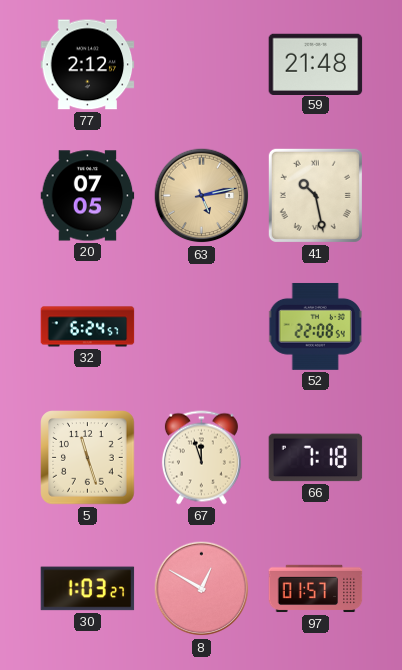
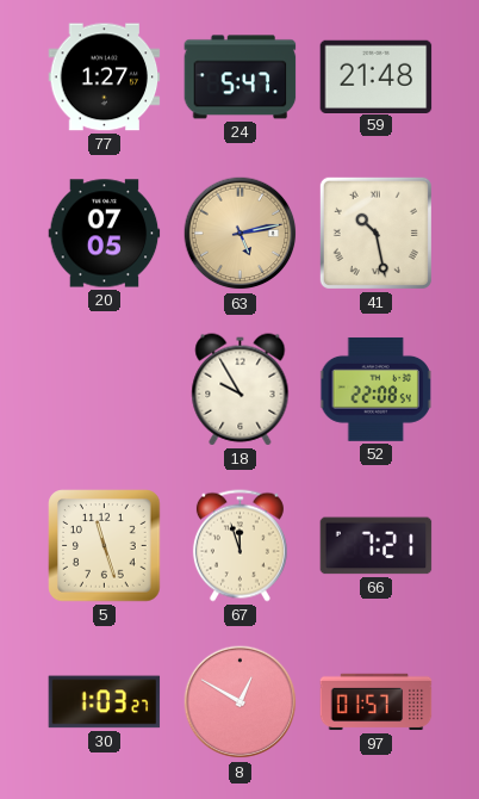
77: 2:12 -> 1:27
24: none -> 5:47
32: 6:24 -> none
18: none -> 9:55
66: 7:18 -> 7:21
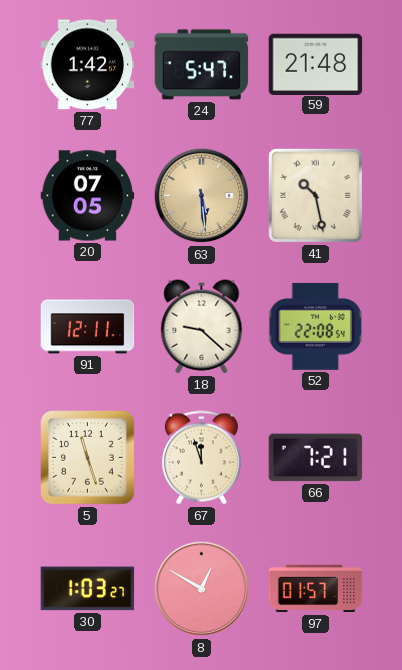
77: 1:27 -> 1:42
63: 5:13 -> 5:29
91: none -> 12:11
18: 9:55 -> 9:22
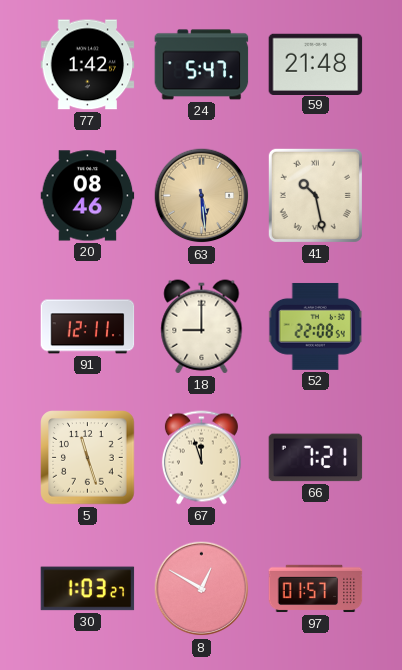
20: 07:05 -> 08:46
18: 9:22 -> 9:00
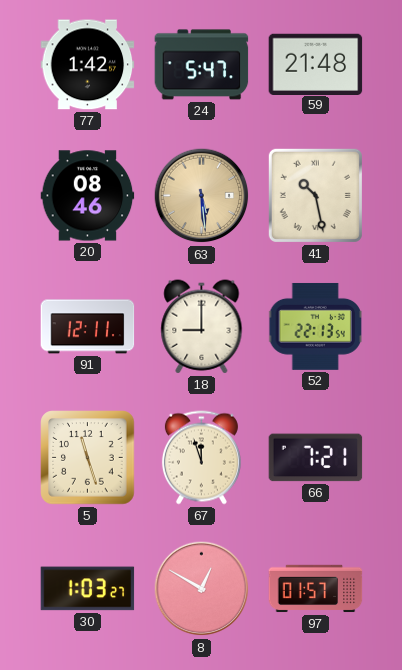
52: 22:08 -> 22:13
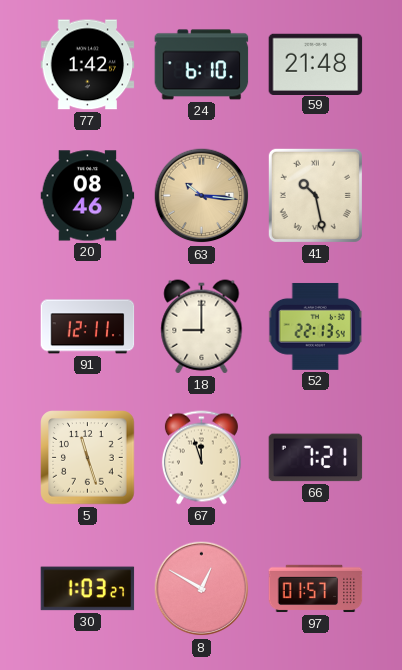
24: 5:47 -> 6:10
63: 5:29 -> 10:16
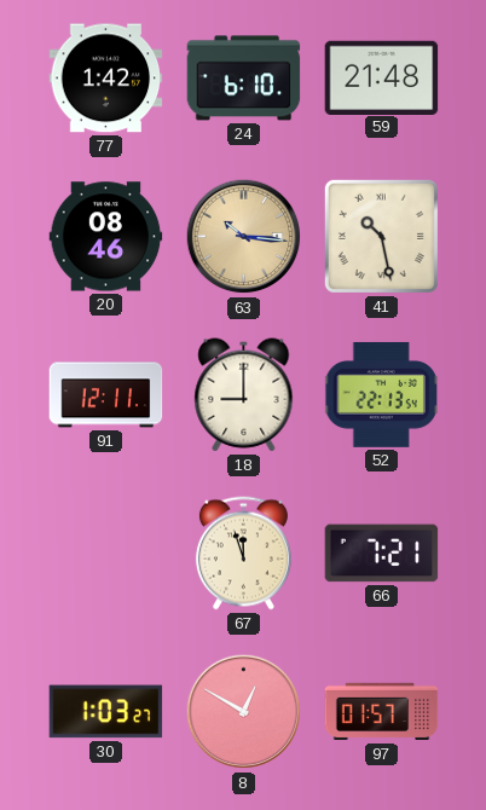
5: 11:27 -> none
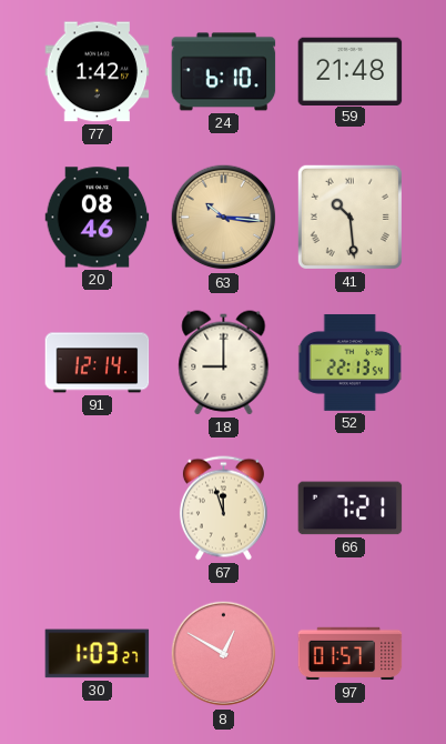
41: 10:28 -> 10:29
91: 12:11 -> 12:14
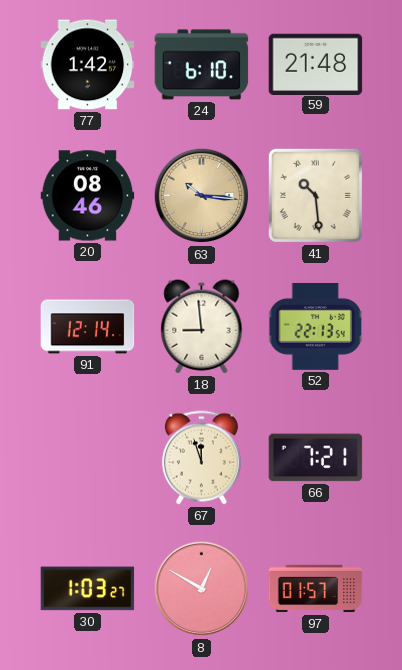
18: 9:00 -> 8:59
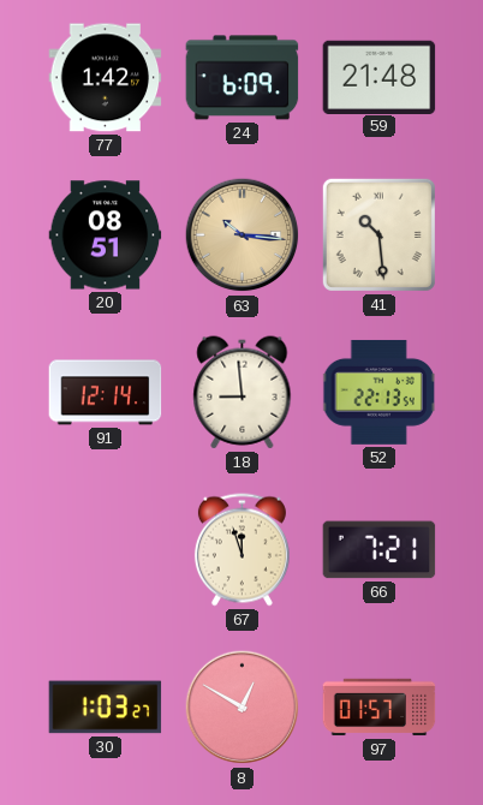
24: 6:10 -> 6:09
20: 08:46 -> 08:51
